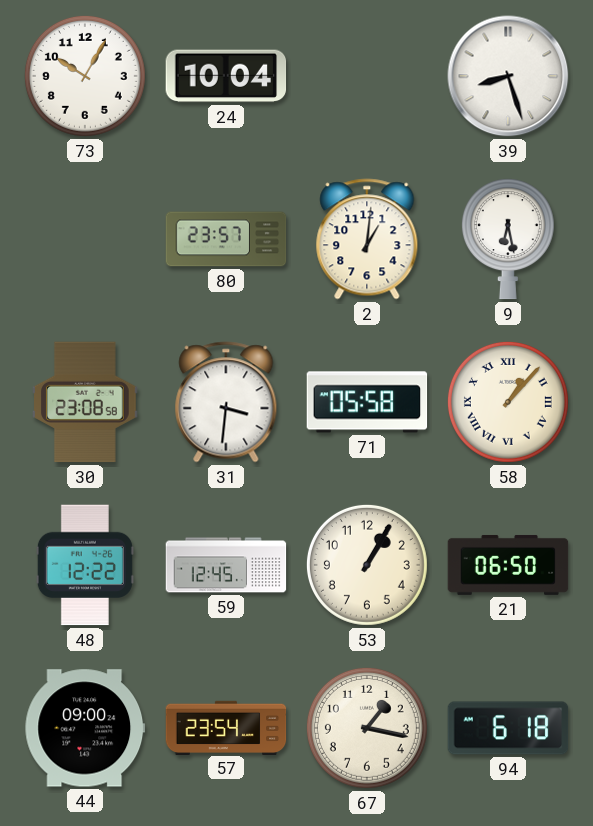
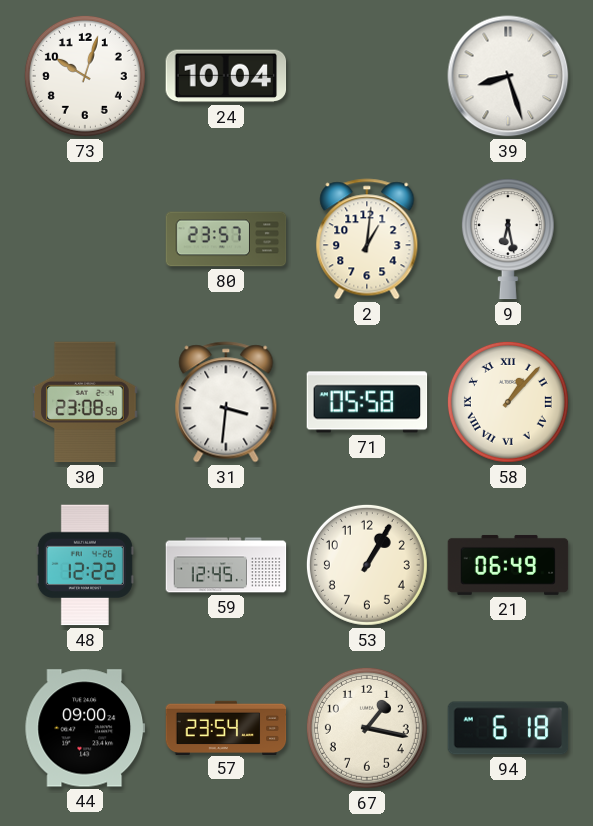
73: 10:05 -> 10:03
21: 06:50 -> 06:49
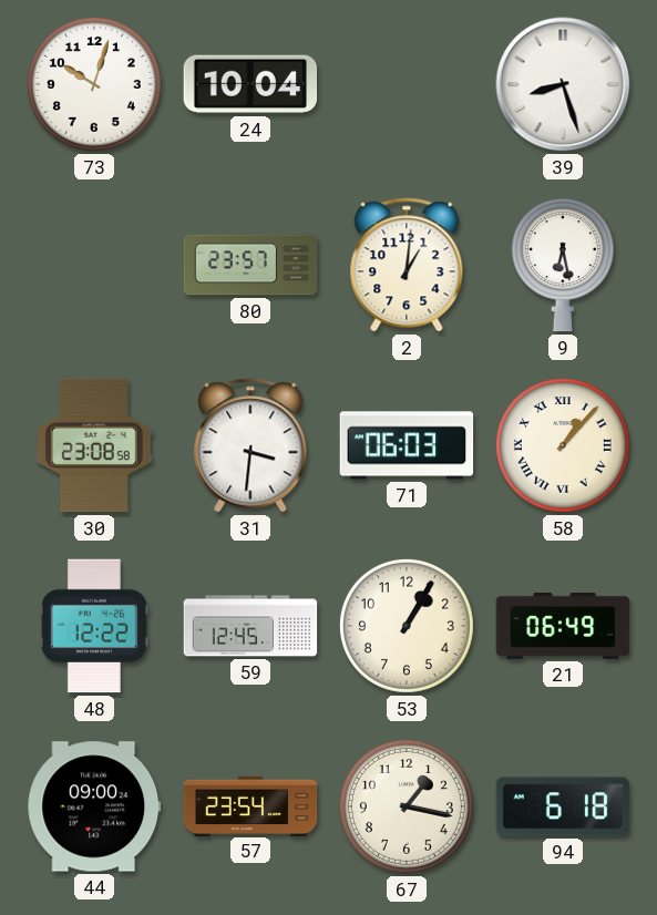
71: 05:58 -> 06:03
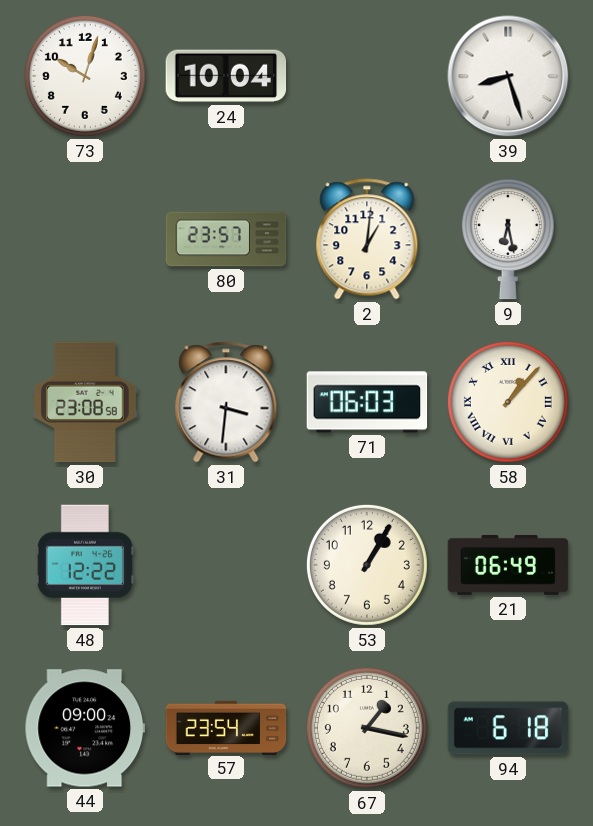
59: 12:45 -> none
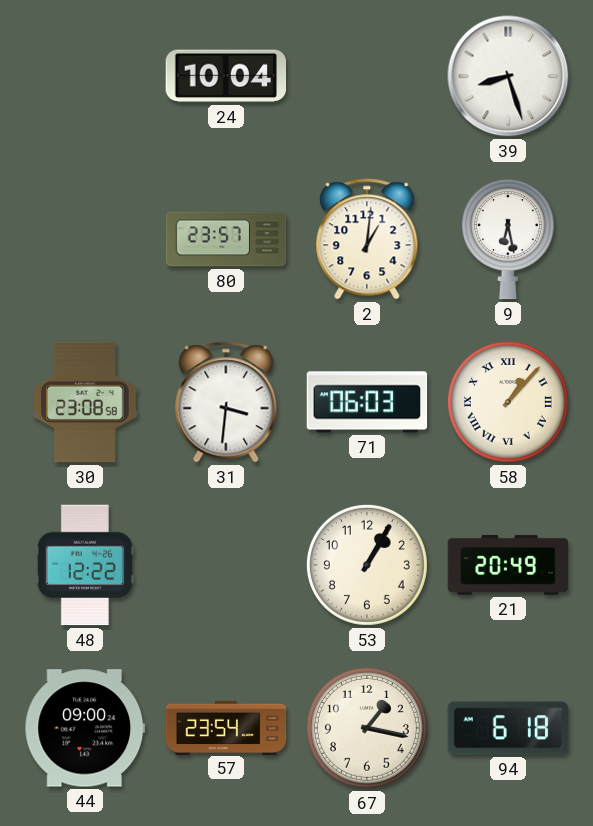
73: 10:03 -> none
21: 06:49 -> 20:49
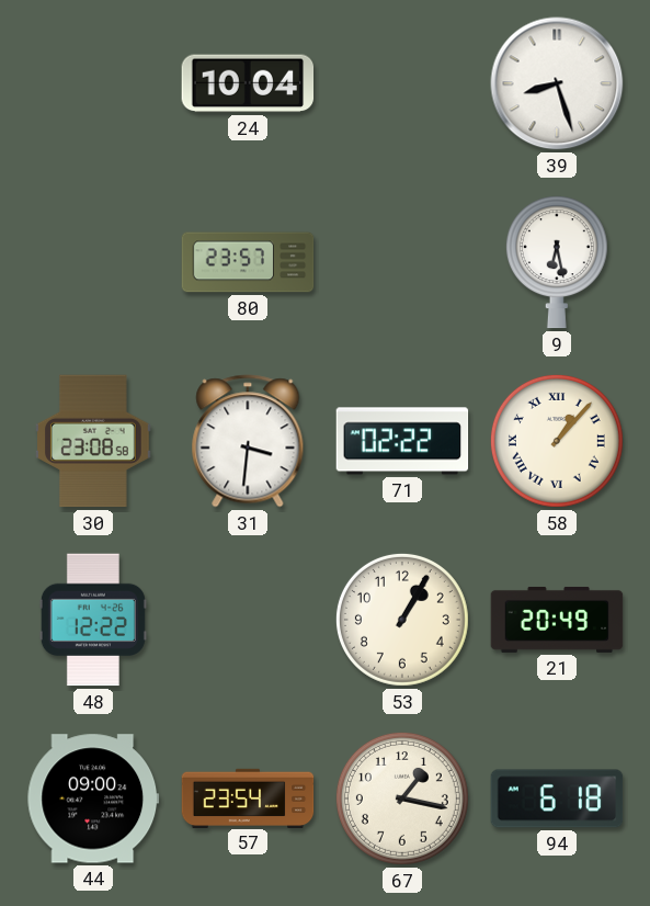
2: 1:01 -> none
71: 06:03 -> 02:22
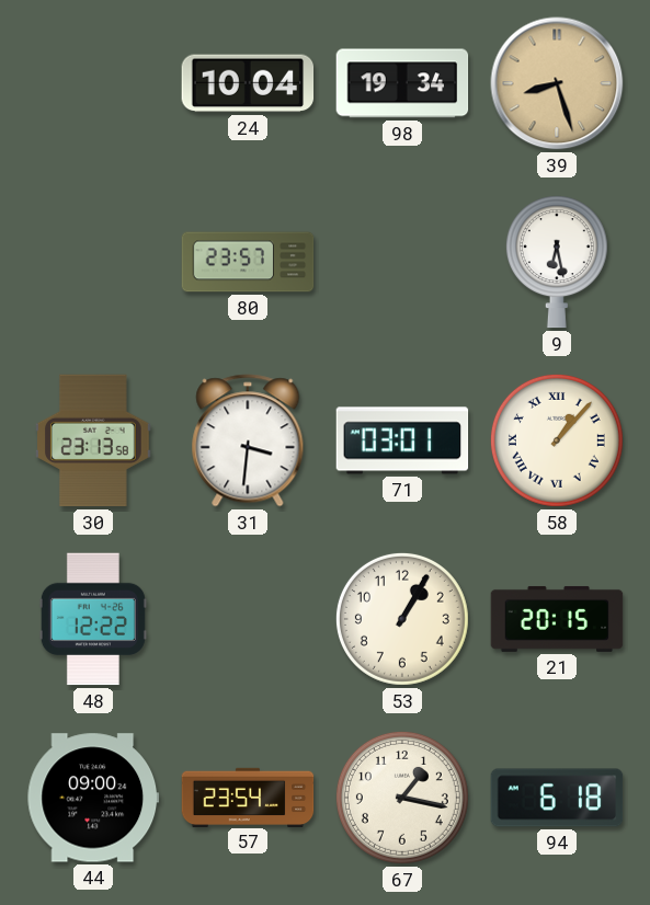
98: none -> 19:34
39 dial: white -> champagne
30: 23:08 -> 23:13
71: 02:22 -> 03:01
21: 20:49 -> 20:15
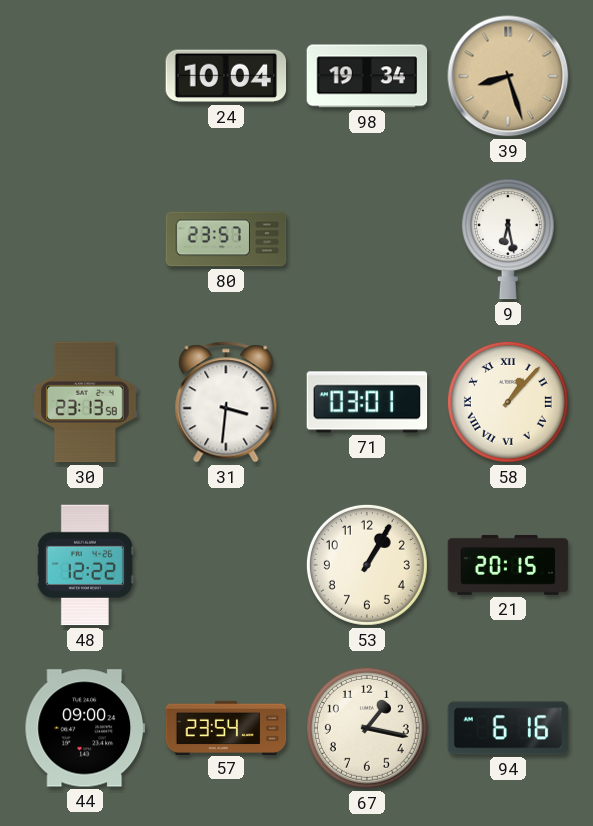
94: 6:18 -> 6:16
